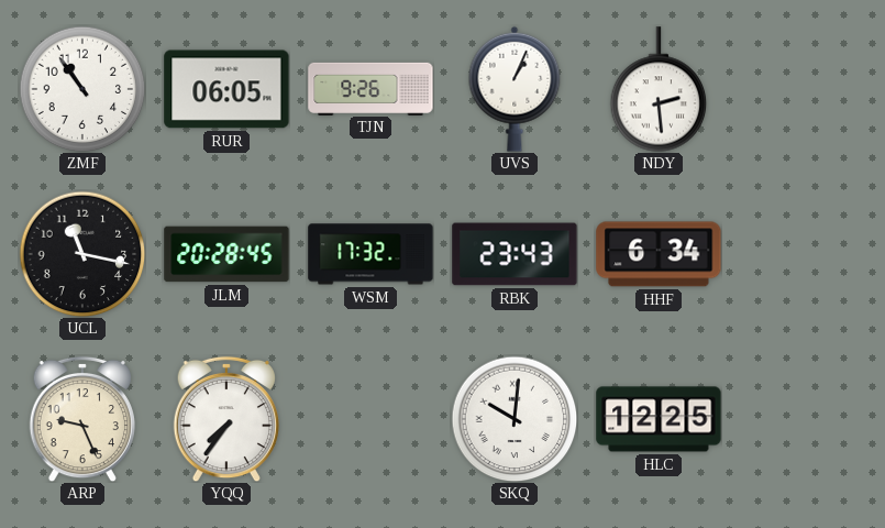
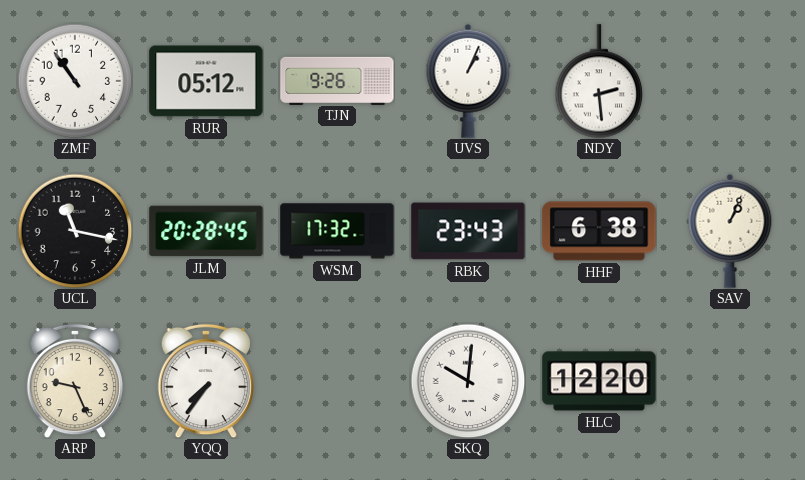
RUR: 06:05 -> 05:12
HHF: 6:34 -> 6:38
SAV: none -> 1:04
HLC: 12:25 -> 12:20
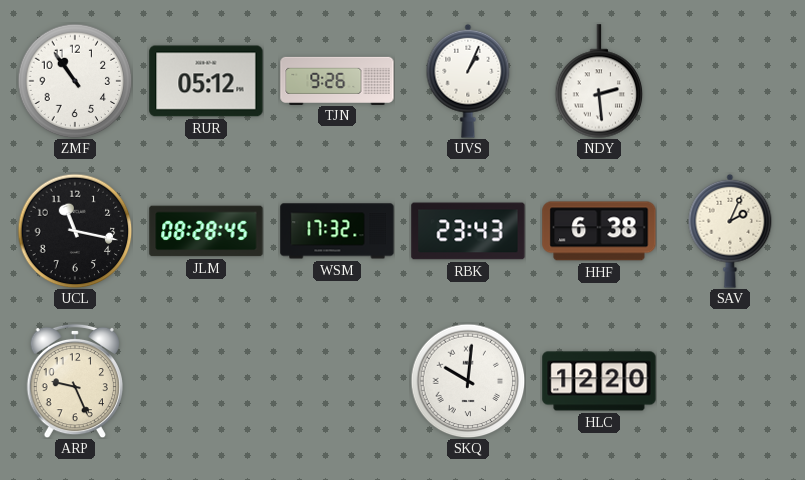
JLM: 20:28 -> 08:28
SAV: 1:04 -> 2:04
YQQ: 7:36 -> none
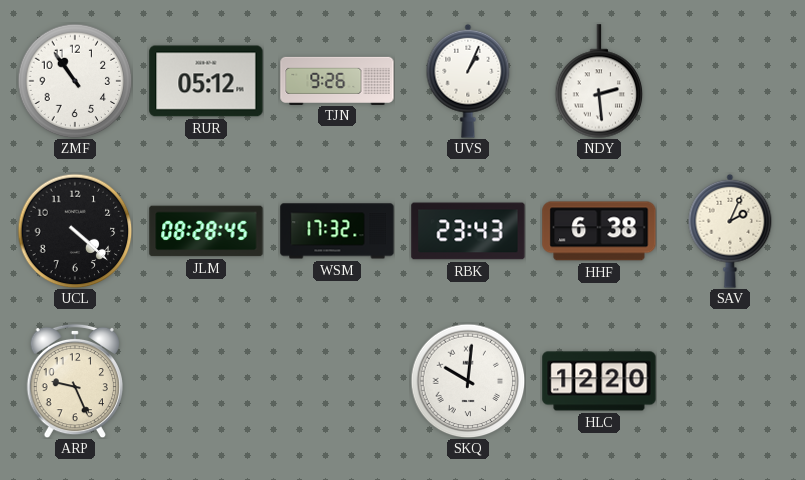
UCL: 11:17 -> 4:22
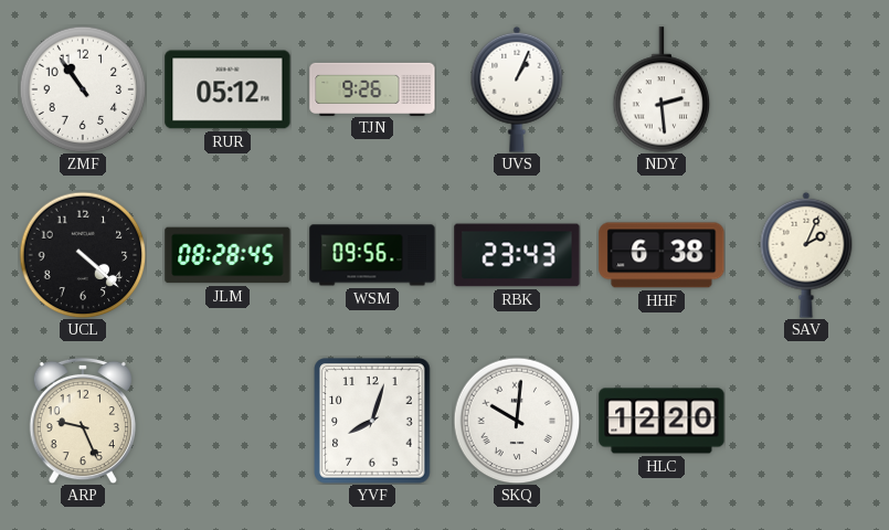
WSM: 17:32 -> 09:56
YVF: none -> 8:03
